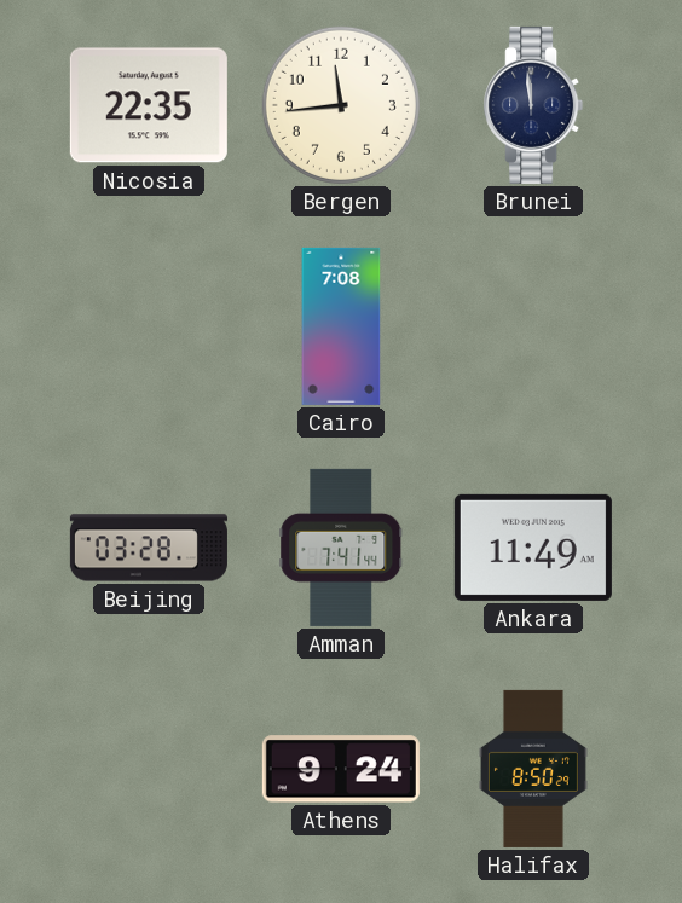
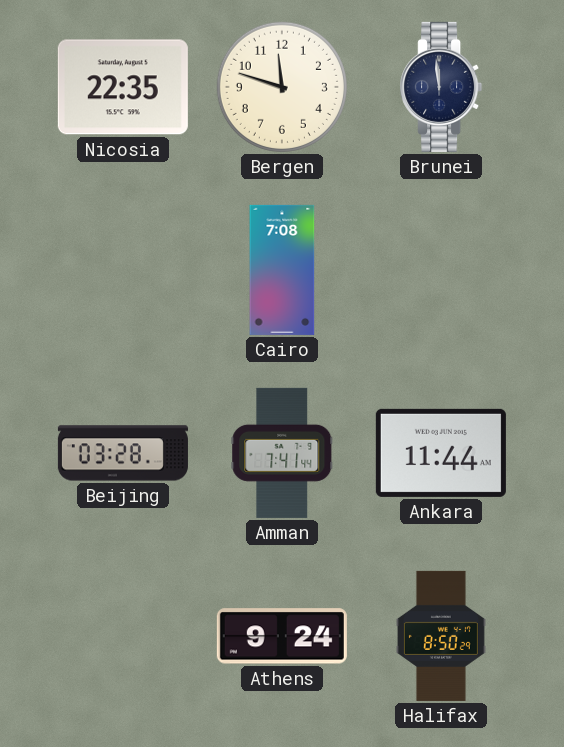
Bergen: 11:44 -> 11:48
Ankara: 11:49 -> 11:44
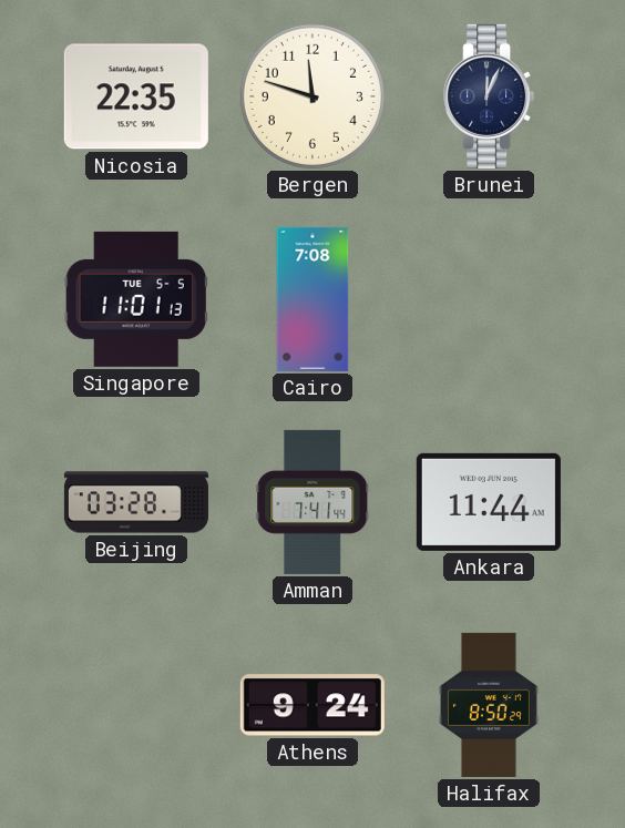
Brunei: 11:59 -> 12:04
Singapore: none -> 11:01
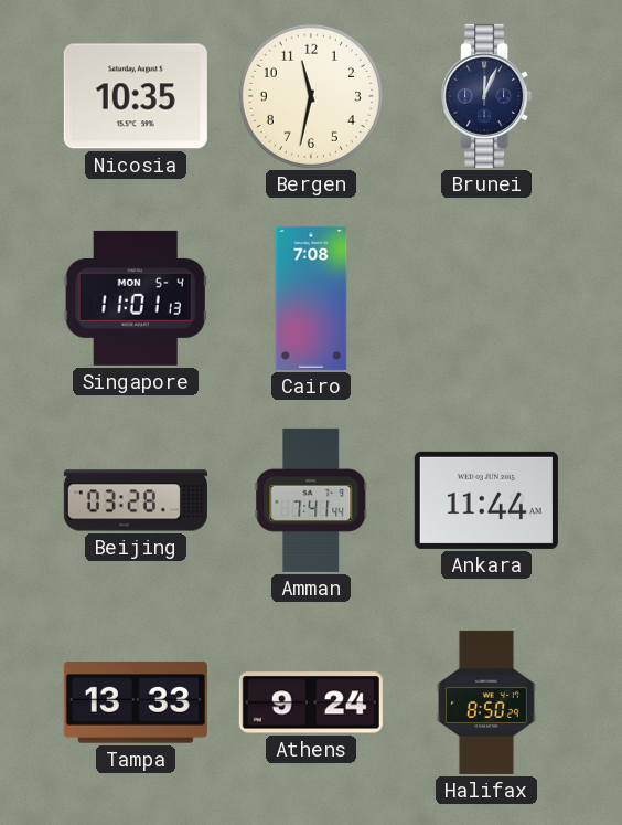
Nicosia: 22:35 -> 10:35
Bergen: 11:48 -> 11:32
Singapore date: TUE 5-5 -> MON 5-4
Tampa: none -> 13:33
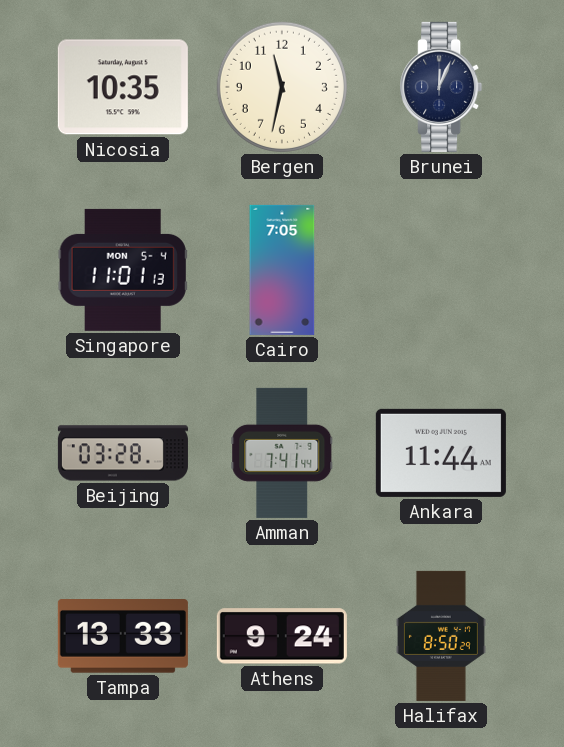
Cairo: 7:08 -> 7:05
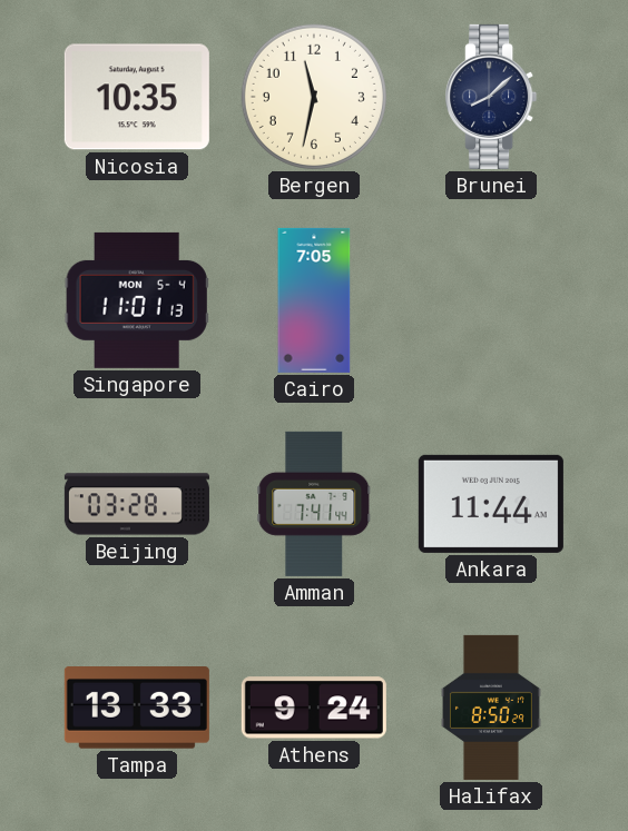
Brunei: 12:04 -> 8:08
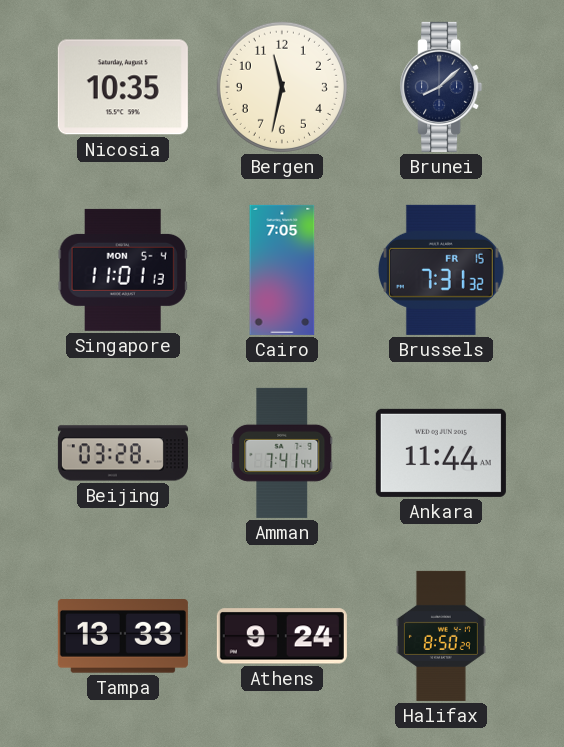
Brussels: none -> 7:31
